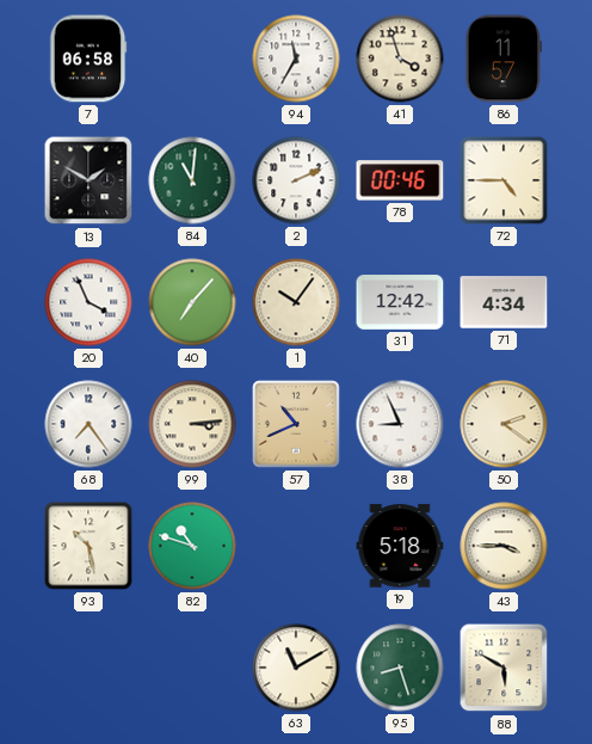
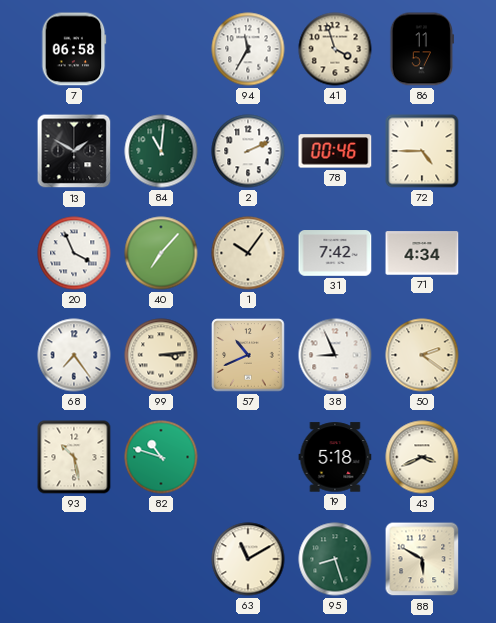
31: 12:42 -> 7:42
43: 3:45 -> 3:41
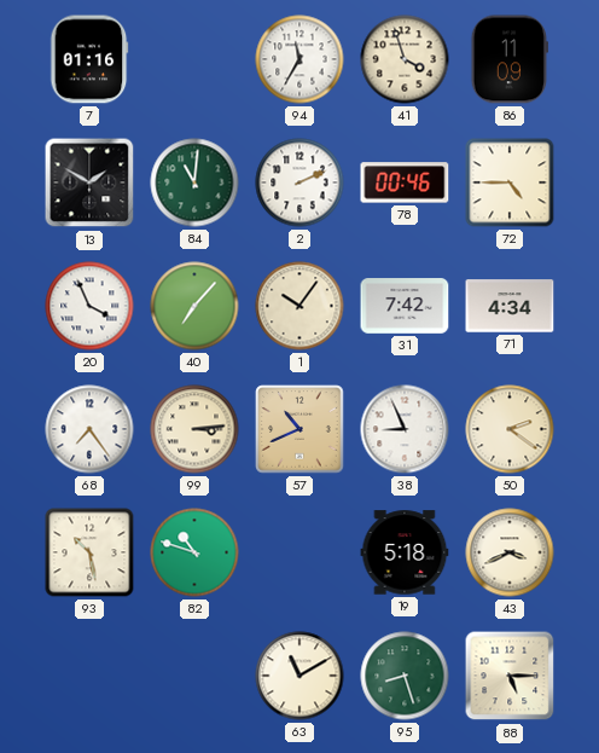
7: 06:58 -> 01:16
86: 11:57 -> 11:09
88: 5:50 -> 5:15
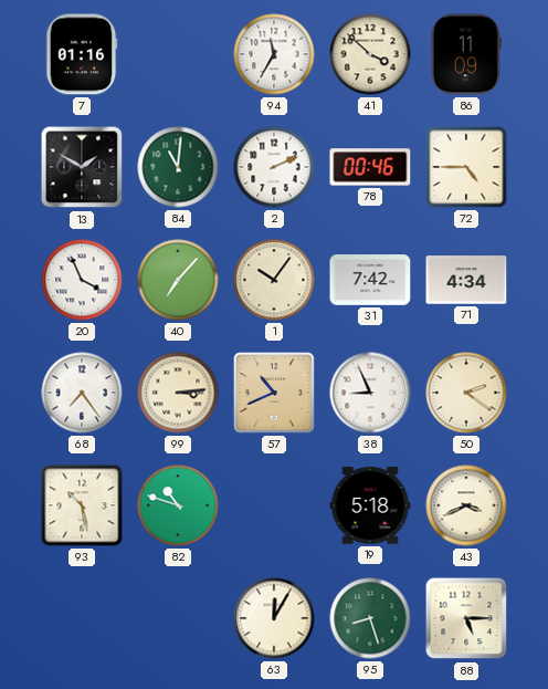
41: 3:57 -> 3:52
63: 11:10 -> 12:05
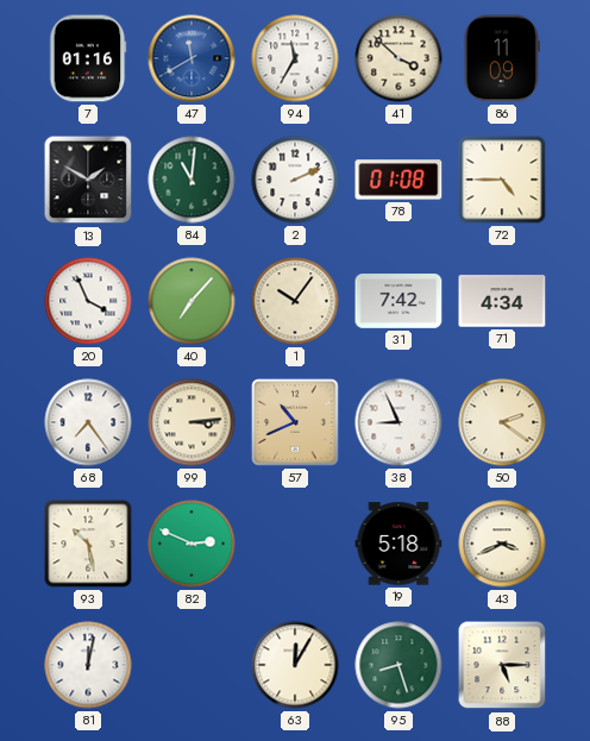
47: none -> 11:40
78: 00:46 -> 01:08
82: 10:48 -> 2:49
81: none -> 12:02
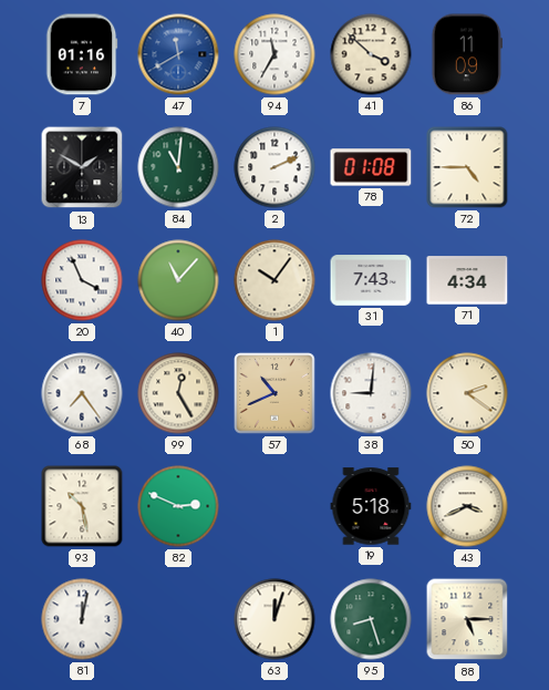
40: 7:07 -> 11:07
31: 7:42 -> 7:43
99: 3:14 -> 12:25
38: 8:56 -> 9:01
63: 12:05 -> 12:03
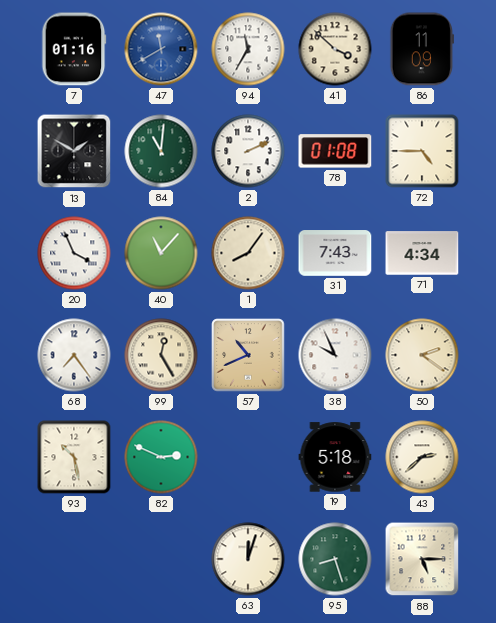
1: 10:06 -> 8:06
38: 9:01 -> 9:56
43: 3:41 -> 2:38
81: 12:02 -> none
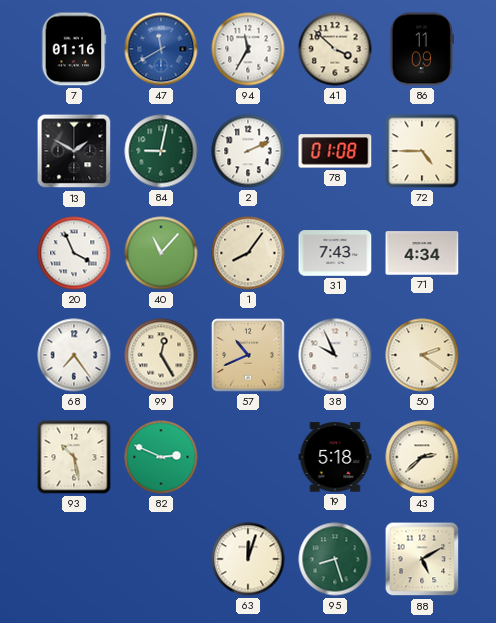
84: 11:01 -> 9:02
88: 5:15 -> 5:10
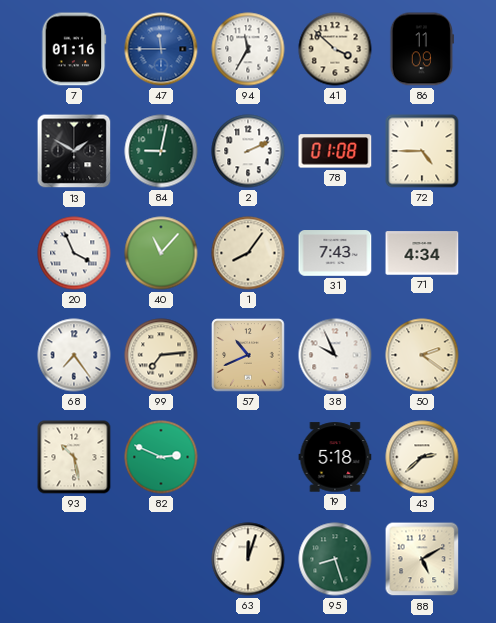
47: 11:40 -> 11:45
99: 12:25 -> 7:14
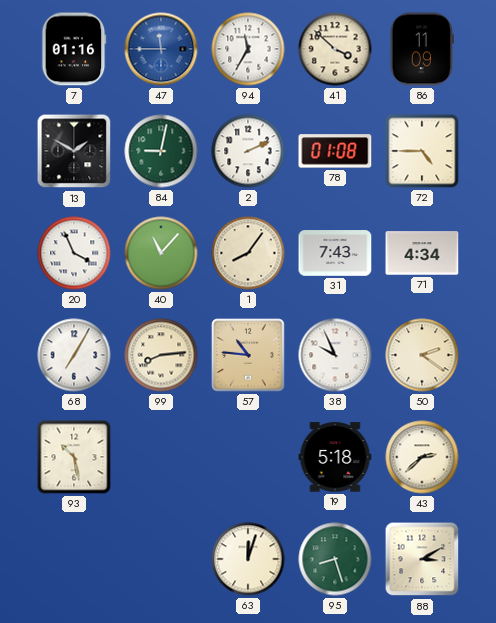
68: 7:24 -> 7:05
99: 7:14 -> 8:14
57: 10:41 -> 10:46
82: 2:49 -> none
88: 5:10 -> 3:10
